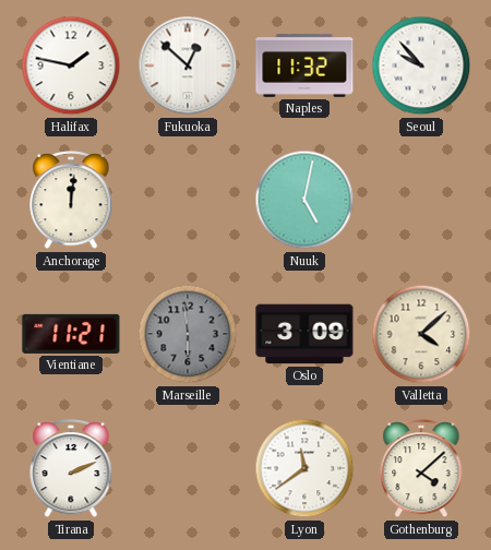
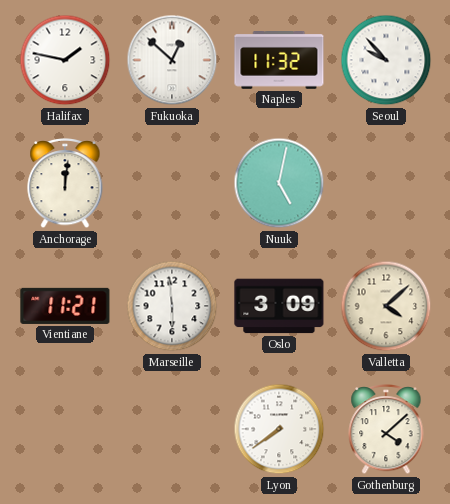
Marseille dial: grey -> white
Tirana: 2:11 -> none
Lyon: 11:39 -> 7:39
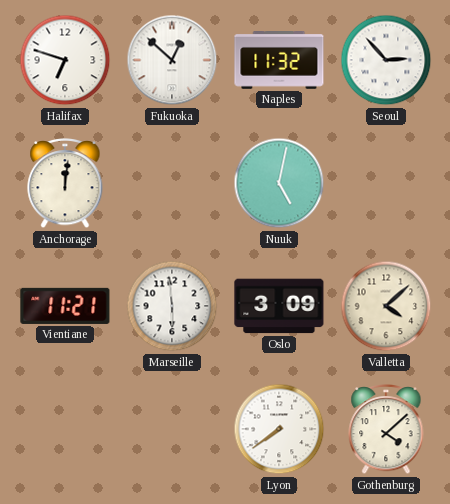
Halifax: 1:47 -> 6:48
Seoul: 9:53 -> 2:53
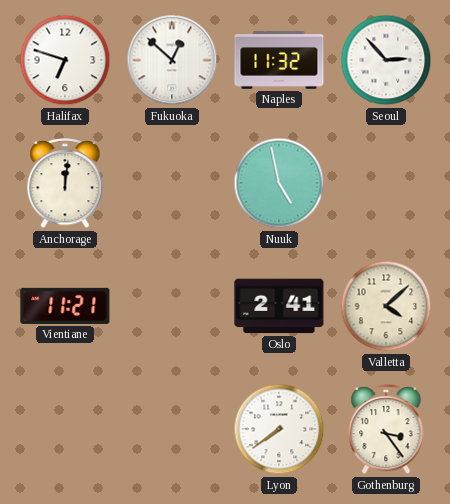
Nuuk: 5:02 -> 4:58
Marseille: 5:59 -> none
Oslo: 3:09 -> 2:41
Gothenburg: 4:08 -> 3:24
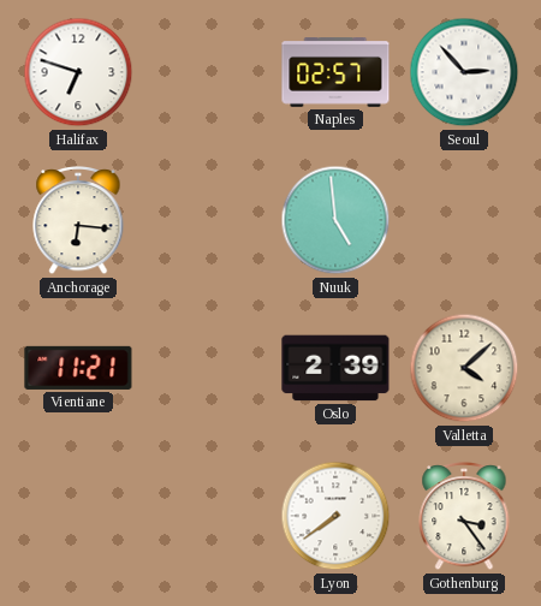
Fukuoka: 12:52 -> none
Naples: 11:32 -> 02:57
Anchorage: 12:01 -> 6:16
Nuuk: 4:58 -> 4:59
Oslo: 2:41 -> 2:39
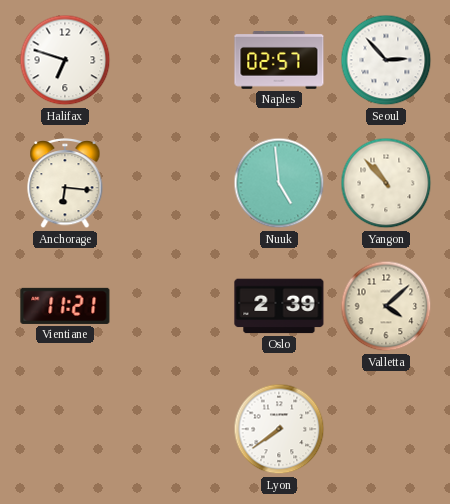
Yangon: none -> 10:53
Gothenburg: 3:24 -> none
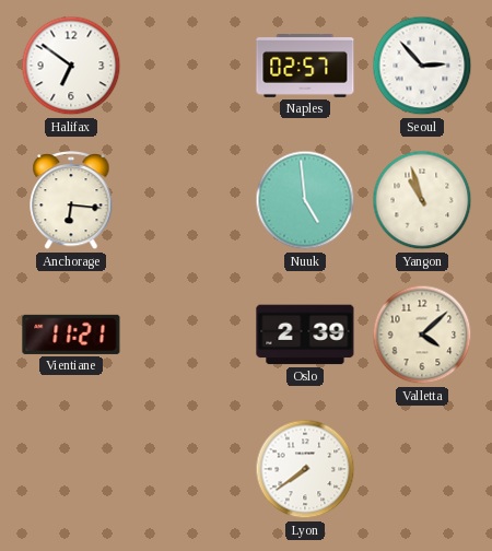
Halifax: 6:48 -> 6:51
Yangon: 10:53 -> 10:57
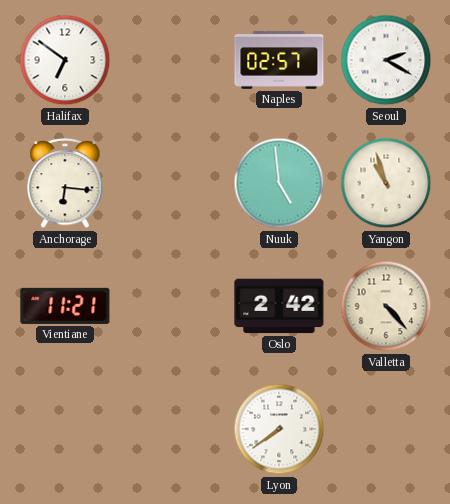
Seoul: 2:53 -> 2:20
Oslo: 2:39 -> 2:42
Valletta: 4:08 -> 4:23
